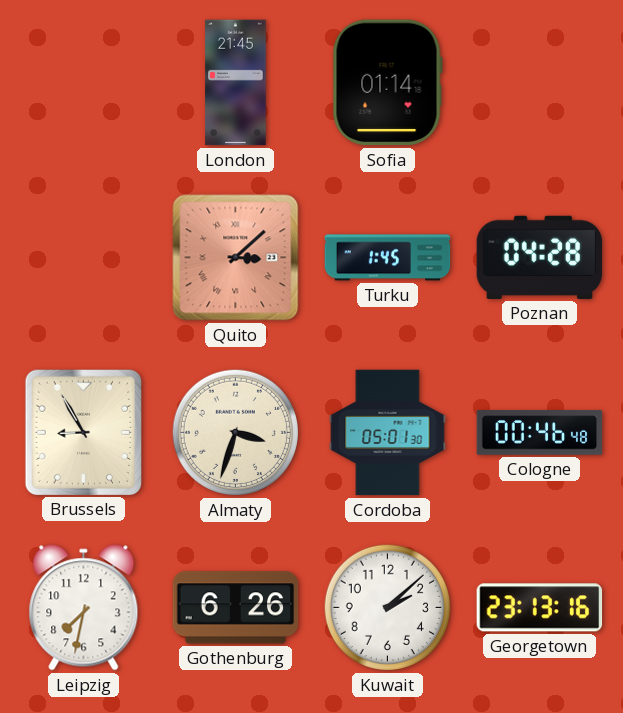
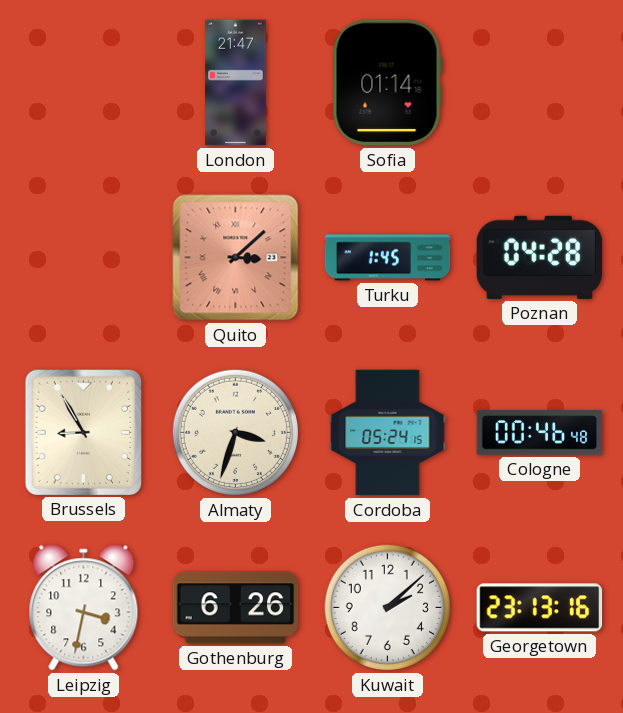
London: 21:45 -> 21:47
Cordoba: 05:01 -> 05:24
Leipzig: 7:32 -> 3:32
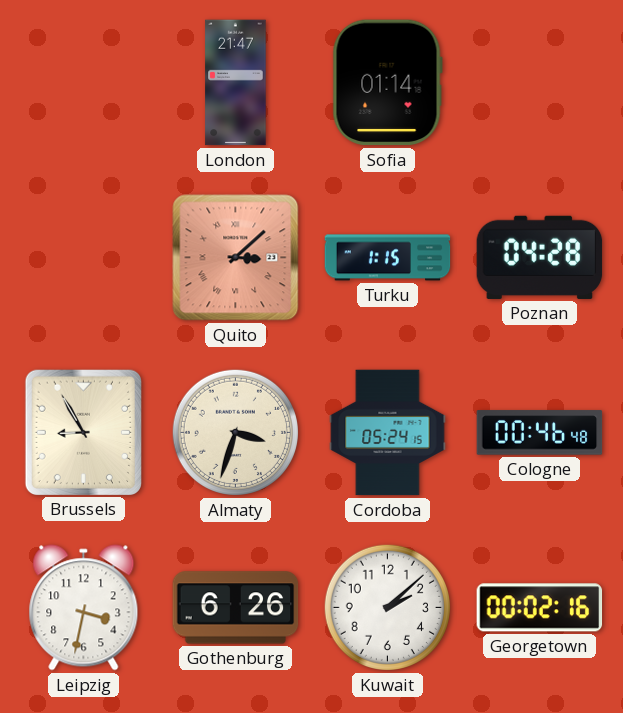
Turku: 1:45 -> 1:15
Georgetown: 23:13 -> 00:02
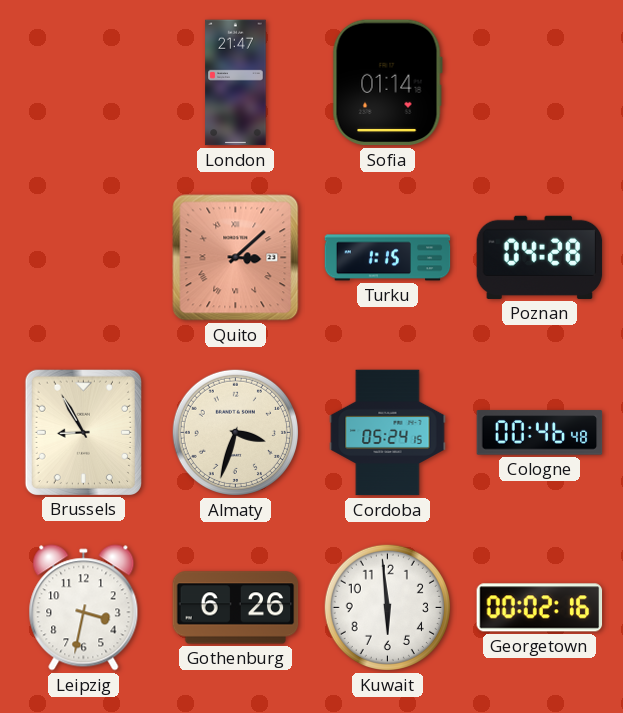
Kuwait: 2:08 -> 5:59
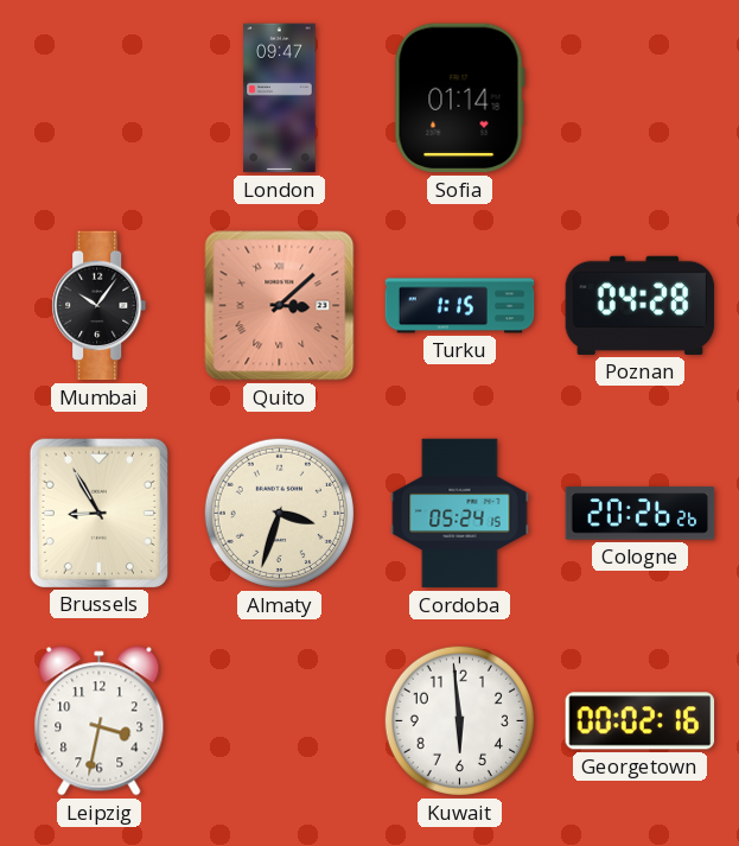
London: 21:47 -> 09:47
Mumbai: none -> 10:06
Cologne: 00:46 -> 20:26
Gothenburg: 6:26 -> none
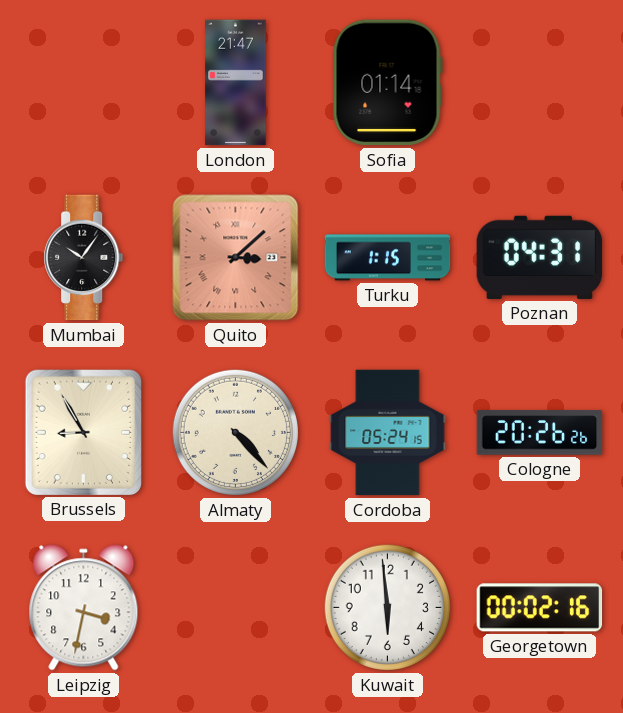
London: 09:47 -> 21:47
Poznan: 04:28 -> 04:31
Almaty: 3:33 -> 4:23
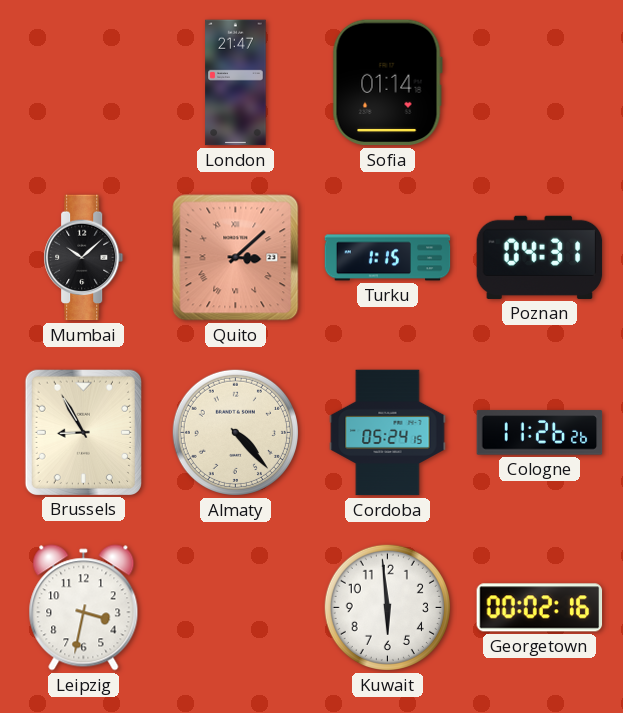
Mumbai: 10:06 -> 10:08
Cologne: 20:26 -> 11:26
